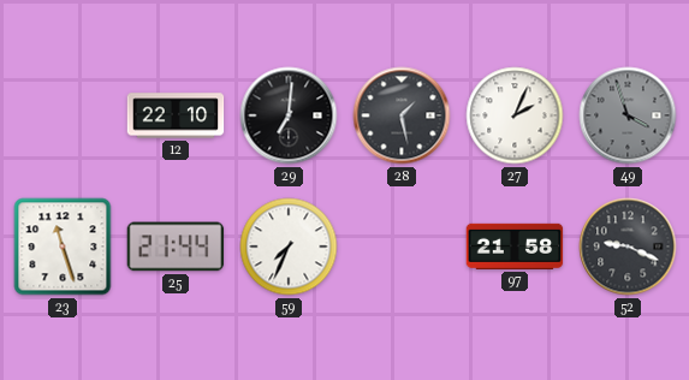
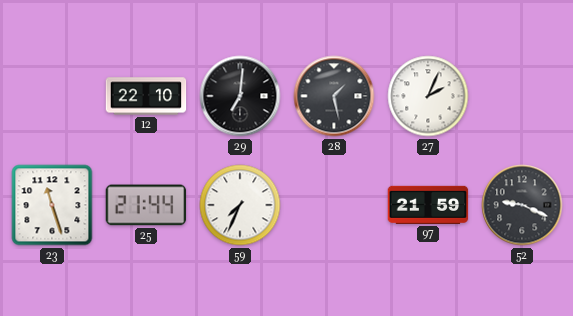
49: 3:57 -> none
97: 21:58 -> 21:59
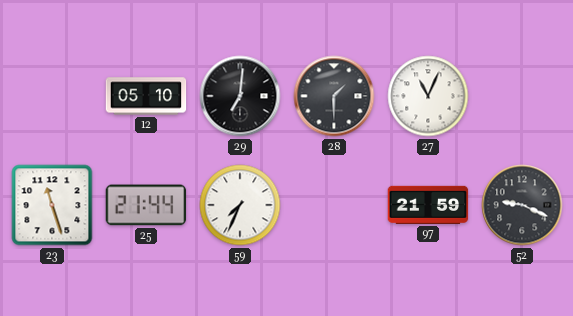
12: 22:10 -> 05:10
28: 1:28 -> 1:30
27: 2:04 -> 11:04
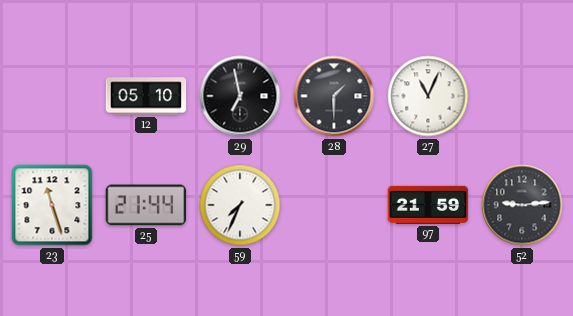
29: 7:01 -> 6:58
52: 9:19 -> 9:14
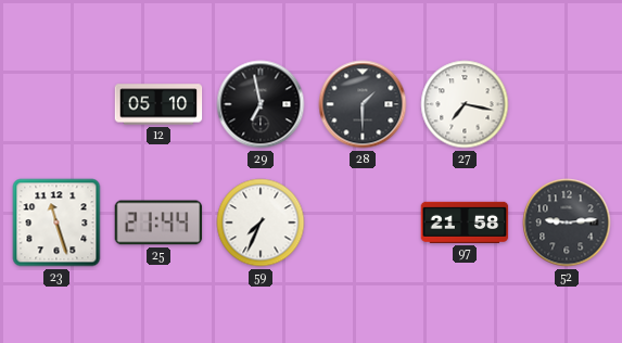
27: 11:04 -> 7:17
97: 21:59 -> 21:58
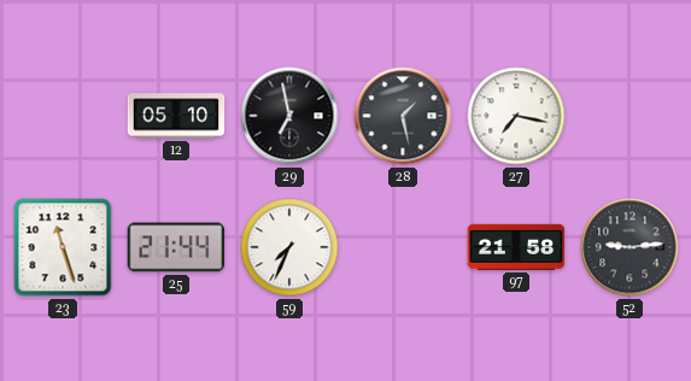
28: 1:30 -> 1:28
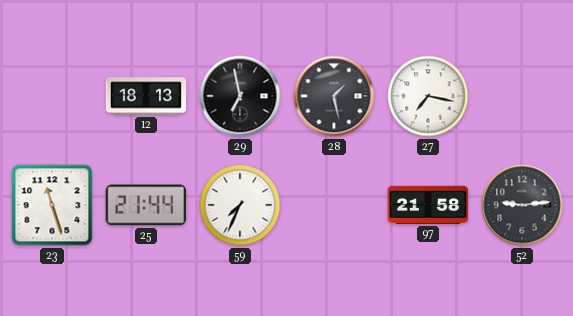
12: 05:10 -> 18:13
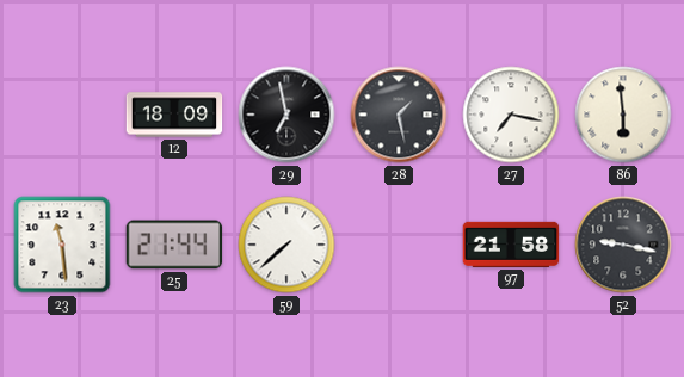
12: 18:13 -> 18:09
86: none -> 5:59
23: 11:27 -> 11:29
59: 7:34 -> 7:38
52: 9:14 -> 9:17
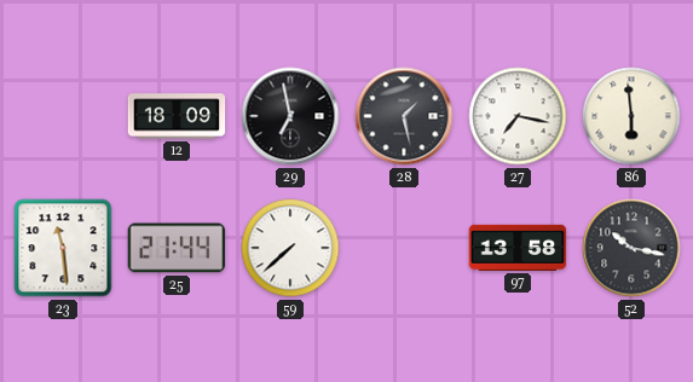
97: 21:58 -> 13:58
52: 9:17 -> 10:17
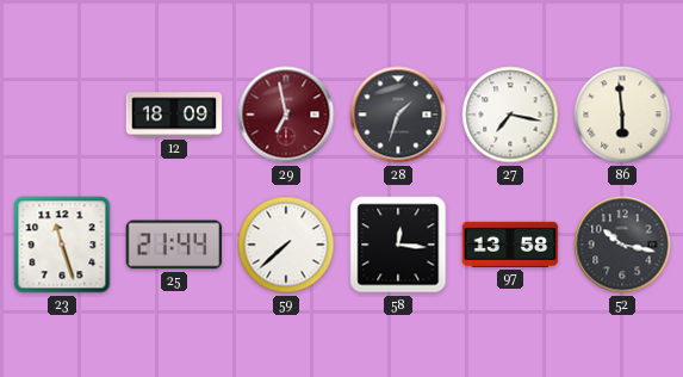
29 dial: black -> burgundy
28: 1:28 -> 1:33
23: 11:29 -> 11:27
58: none -> 12:16
